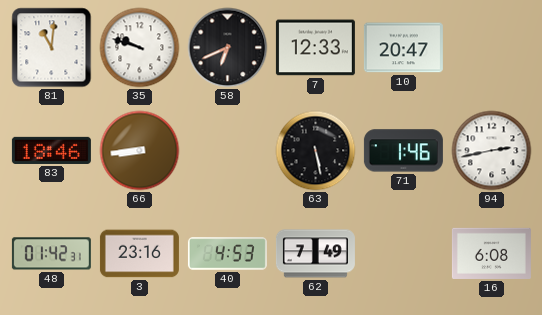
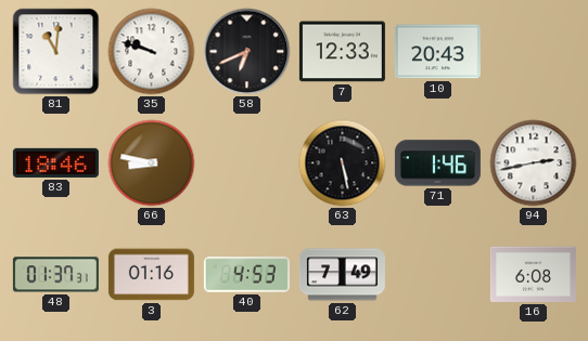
10: 20:47 -> 20:43
66: 8:44 -> 8:47
48: 01:42 -> 01:37
3: 23:16 -> 01:16
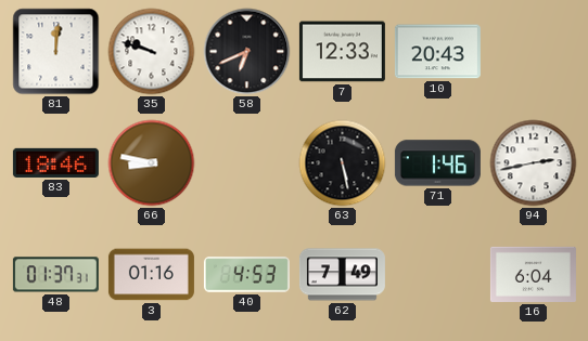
81: 11:01 -> 12:01
16: 6:08 -> 6:04
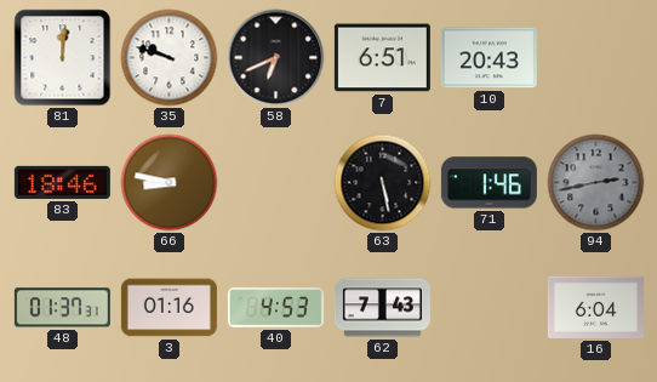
7: 12:33 -> 6:51
94 dial: white -> grey
62: 7:49 -> 7:43
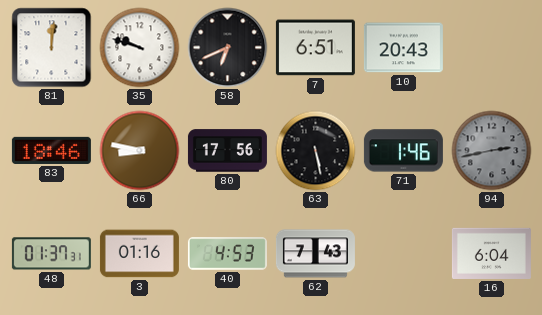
80: none -> 17:56
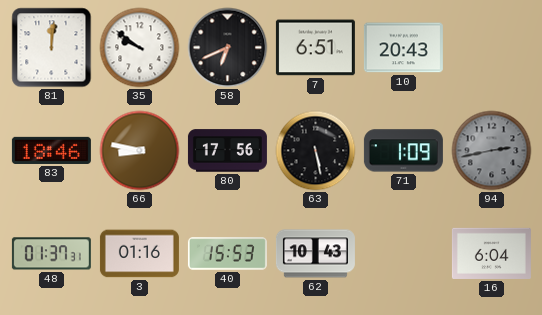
35: 9:48 -> 9:51
71: 1:46 -> 1:09
40: 4:53 -> 15:53
62: 7:43 -> 10:43
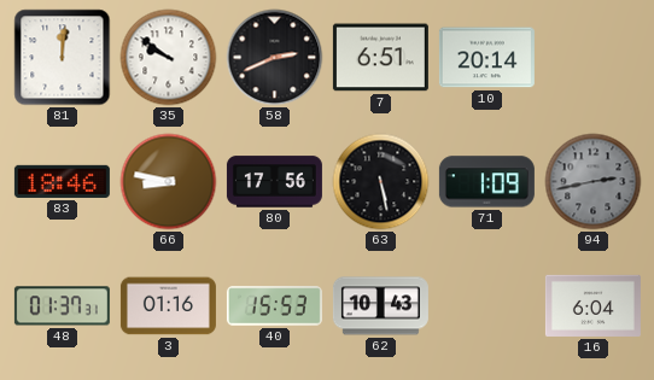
58: 6:41 -> 2:41
10: 20:43 -> 20:14
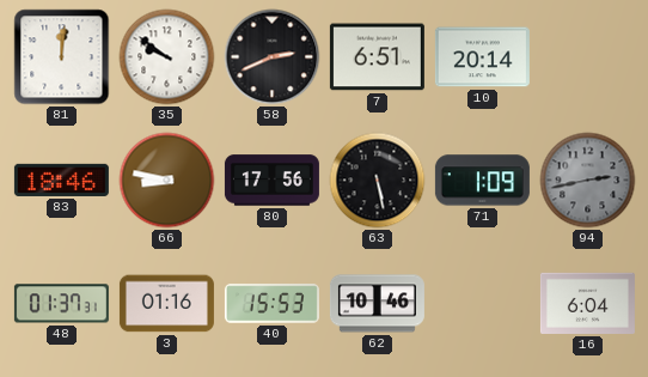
62: 10:43 -> 10:46
